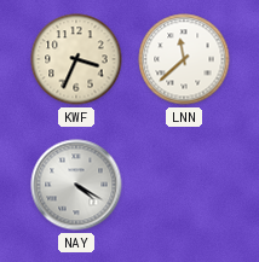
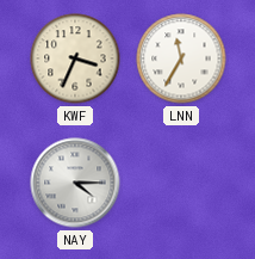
LNN: 11:38 -> 11:35
NAY: 4:20 -> 4:15
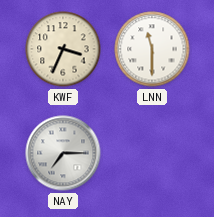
LNN: 11:35 -> 11:30
NAY: 4:15 -> 7:15
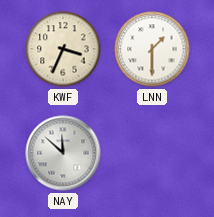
LNN: 11:30 -> 1:30
NAY: 7:15 -> 11:52
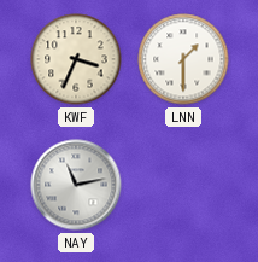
NAY: 11:52 -> 11:13
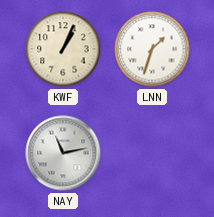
KWF: 3:34 -> 1:04
LNN: 1:30 -> 1:33
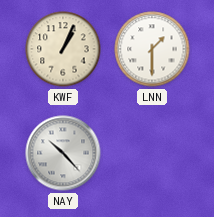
LNN: 1:33 -> 1:30
NAY: 11:13 -> 10:23
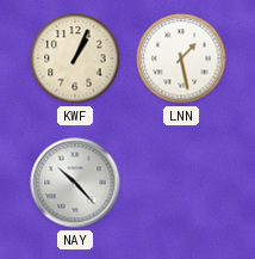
LNN: 1:30 -> 1:28
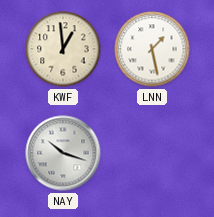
KWF: 1:04 -> 12:59
NAY: 10:23 -> 10:18
